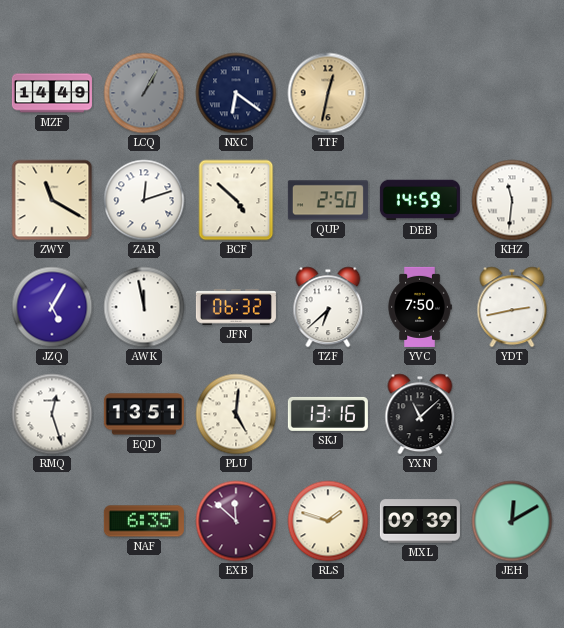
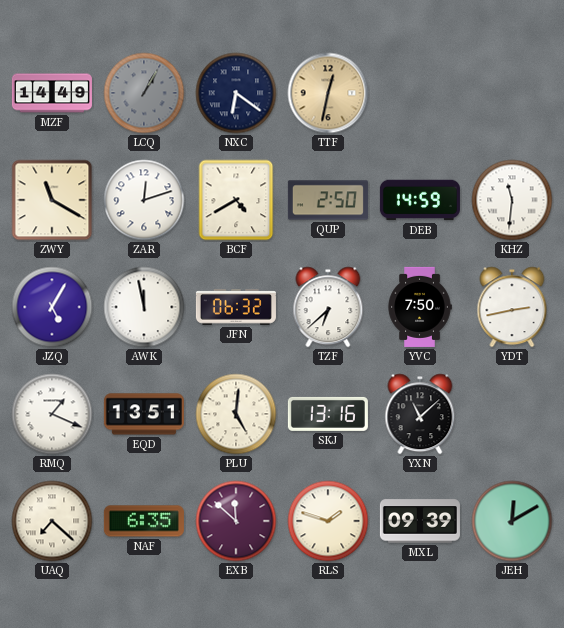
BCF: 4:52 -> 4:40
RMQ: 12:27 -> 1:19
UAQ: none -> 7:22
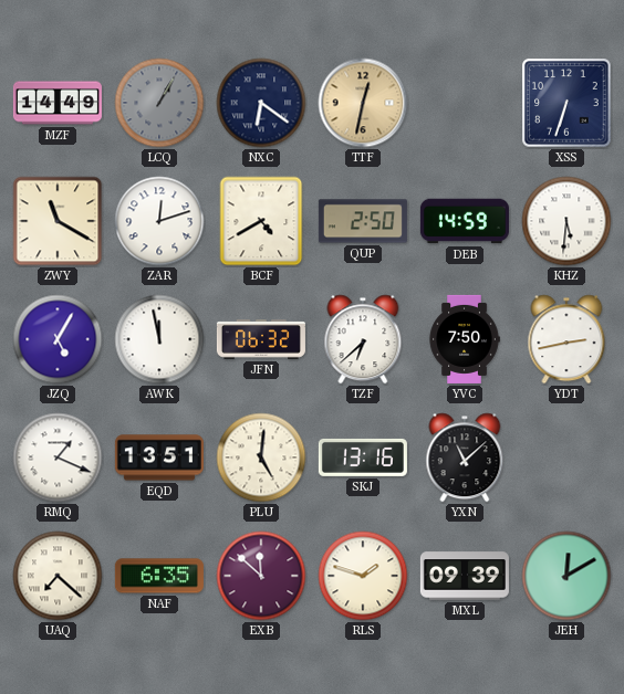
XSS: none -> 6:33
KHZ: 11:31 -> 5:31
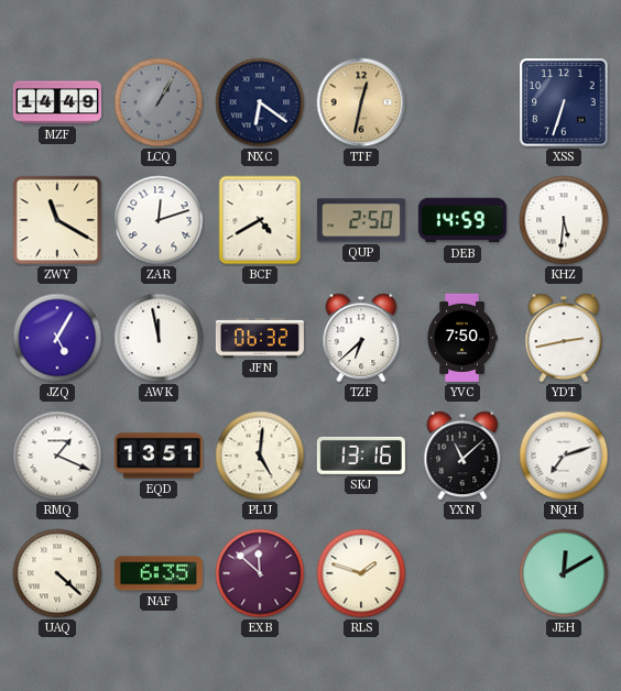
NQH: none -> 7:12
UAQ: 7:22 -> 4:22
MXL: 09:39 -> none
